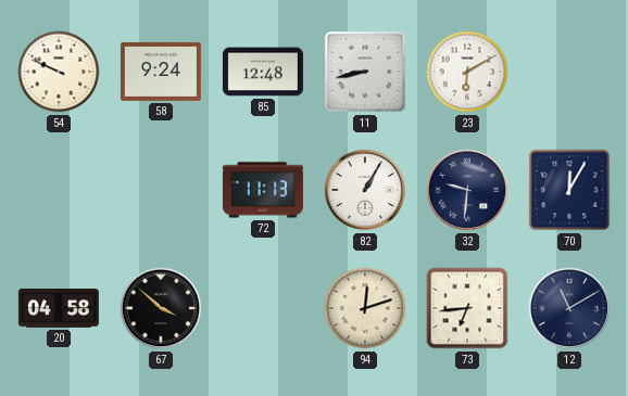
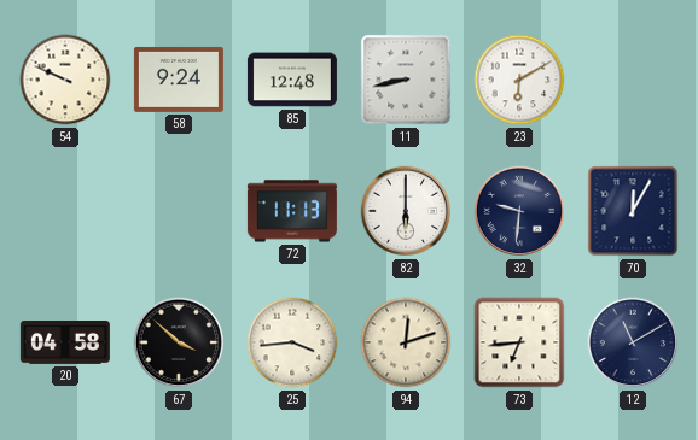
82: 1:05 -> 6:00
25: none -> 3:44
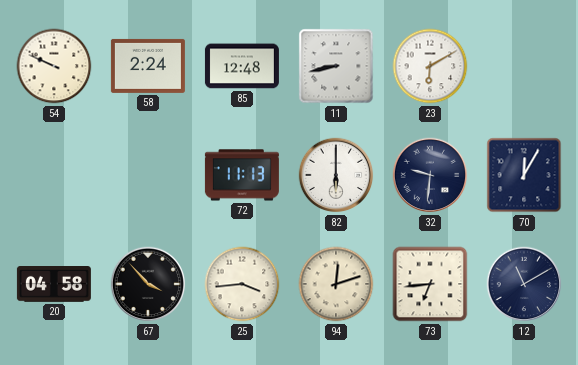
58: 9:24 -> 2:24
67: 3:52 -> 3:53
